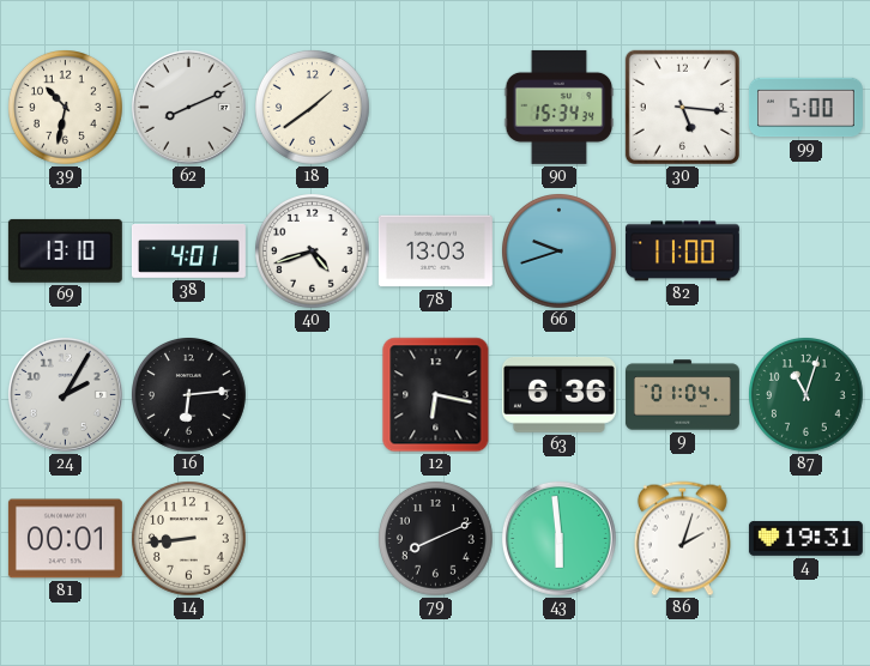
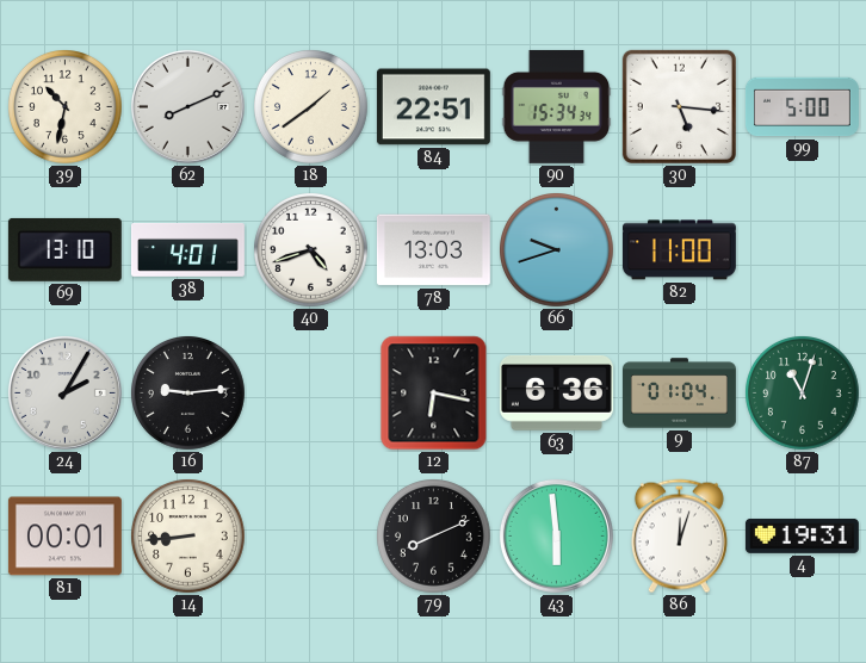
84: none -> 22:51
16: 6:14 -> 9:14
86: 2:03 -> 12:03
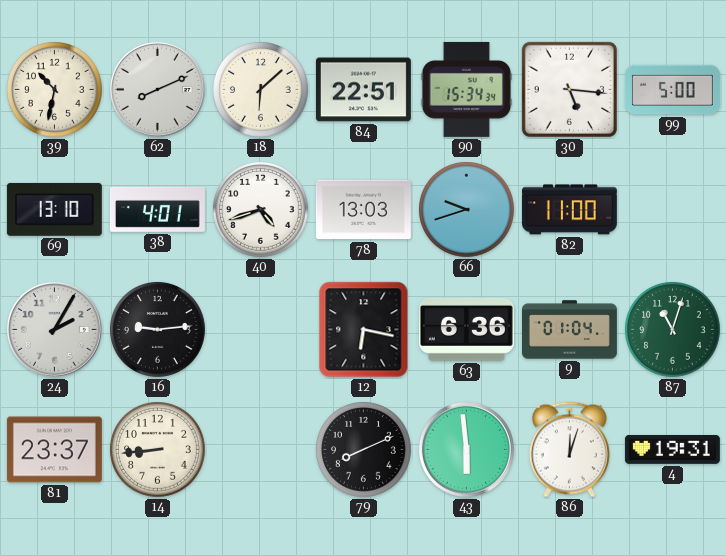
18: 1:39 -> 6:08
81: 00:01 -> 23:37
